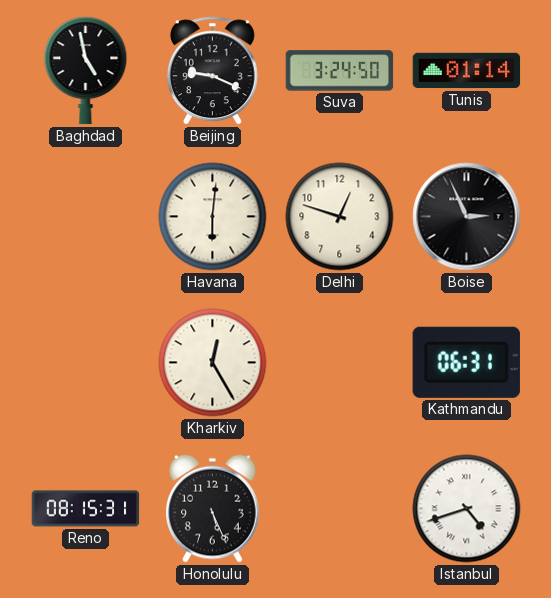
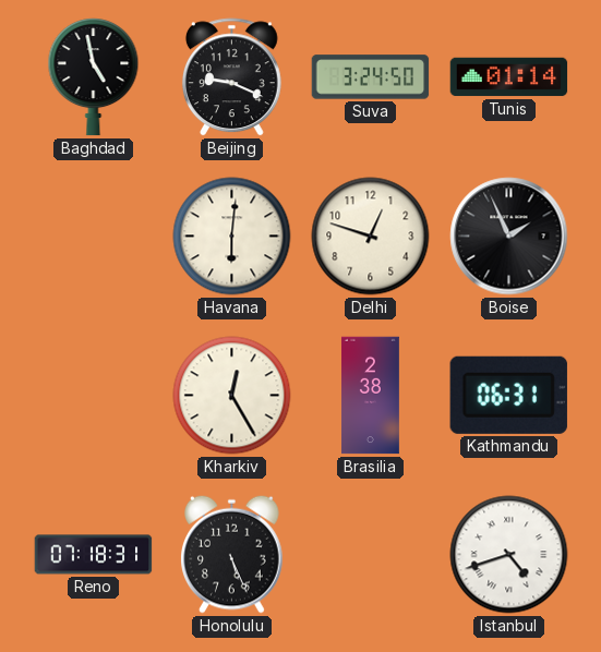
Boise: 2:56 -> 1:56
Brasilia: none -> 2:38
Reno: 08:15 -> 07:18
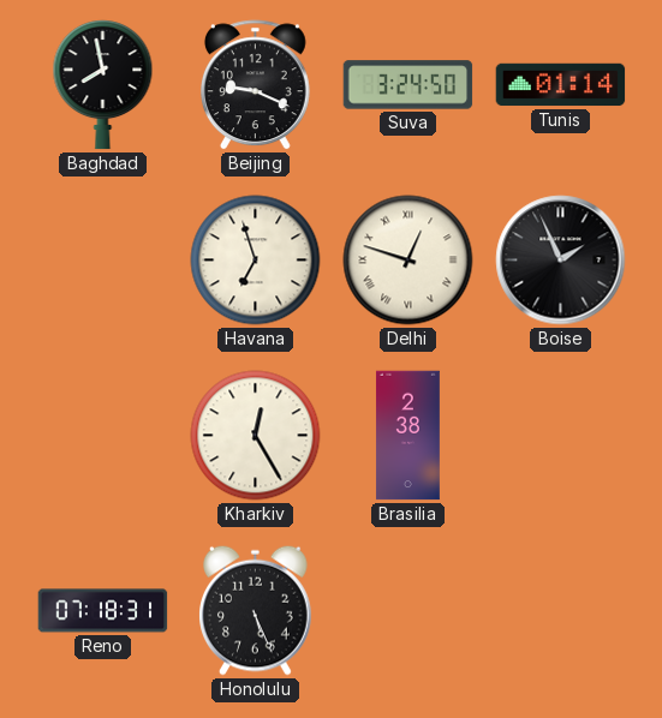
Baghdad: 4:58 -> 7:58
Havana: 6:01 -> 6:57
Delhi numerals: Arabic -> Roman
Kathmandu: 06:31 -> none
Istanbul: 4:42 -> none
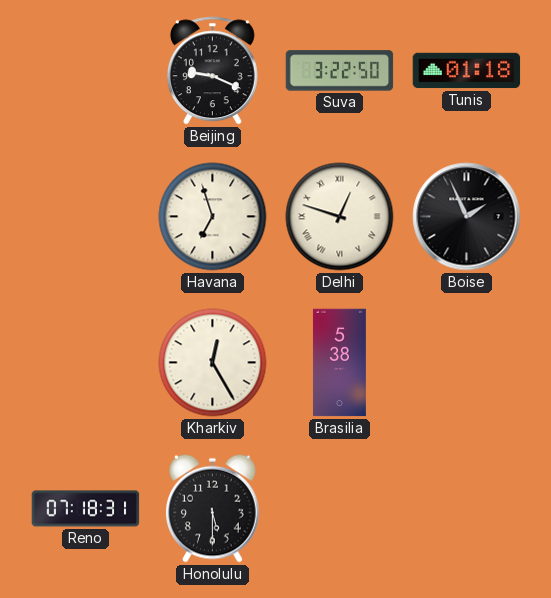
Baghdad: 7:58 -> none
Suva: 3:24 -> 3:22
Tunis: 01:14 -> 01:18
Brasilia: 2:38 -> 5:38
Honolulu: 5:26 -> 5:30
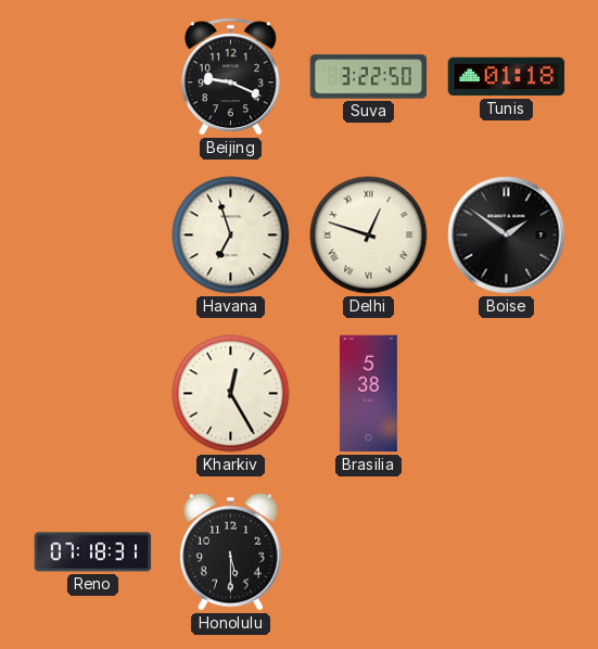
Boise: 1:56 -> 1:51
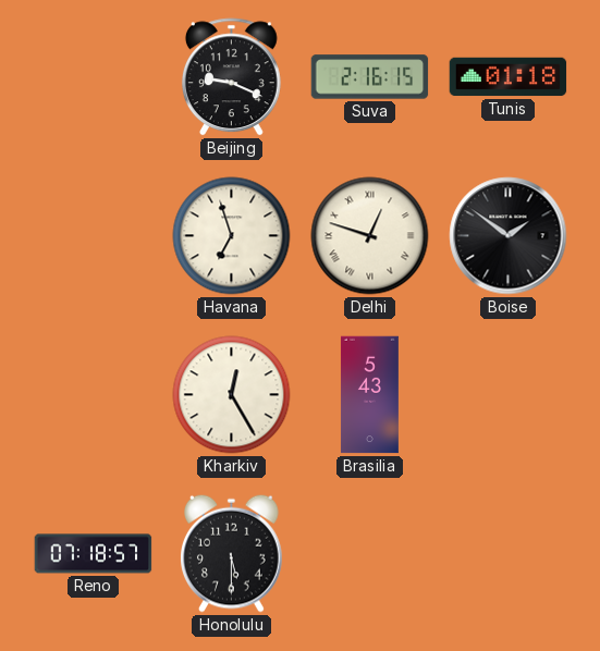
Suva: 3:22 -> 2:16
Brasilia: 5:38 -> 5:43
Reno: 07:18:31 -> 07:18:57
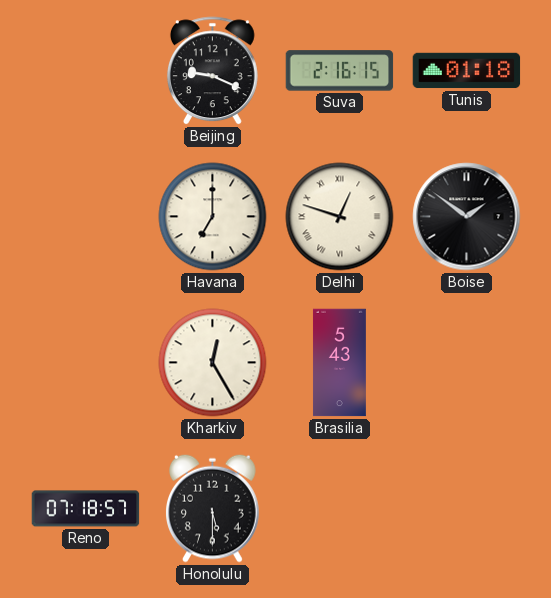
Havana: 6:57 -> 7:00
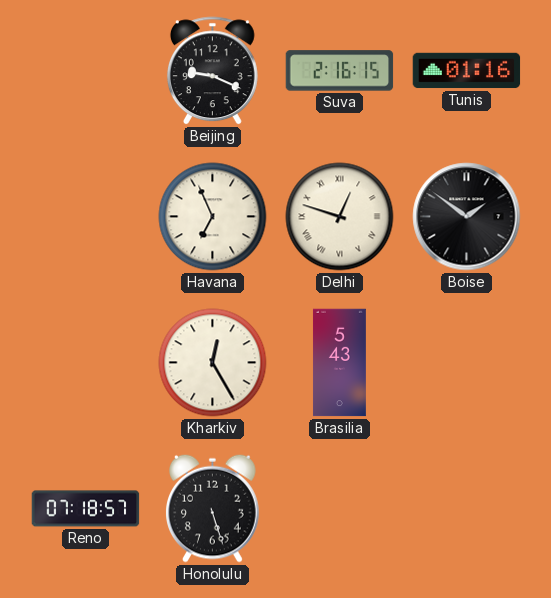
Tunis: 01:18 -> 01:16
Havana: 7:00 -> 6:56
Honolulu: 5:30 -> 5:27
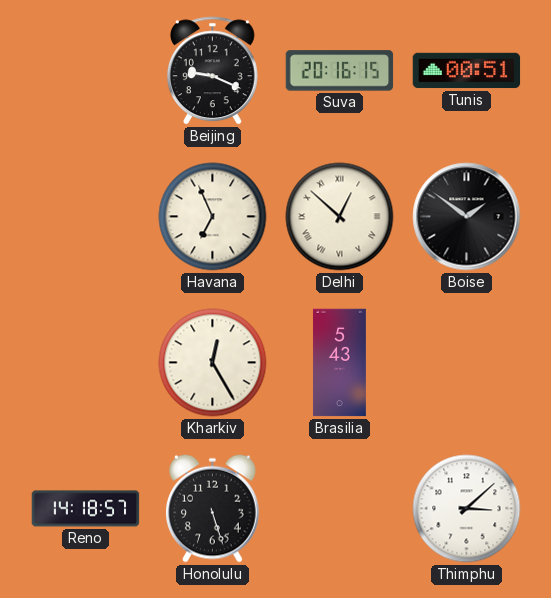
Suva: 2:16 -> 20:16
Tunis: 01:16 -> 00:51
Delhi: 12:48 -> 12:52
Reno: 07:18 -> 14:18
Thimphu: none -> 3:08
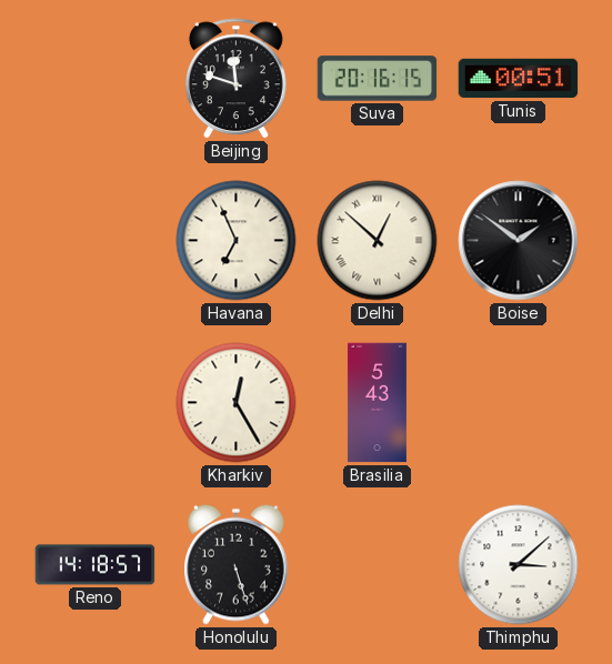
Beijing: 9:19 -> 11:48
